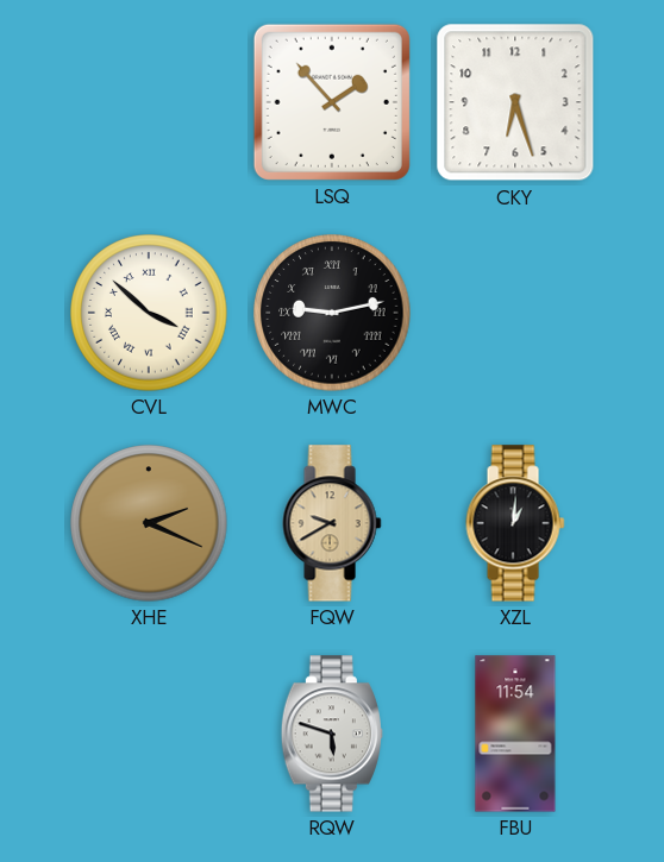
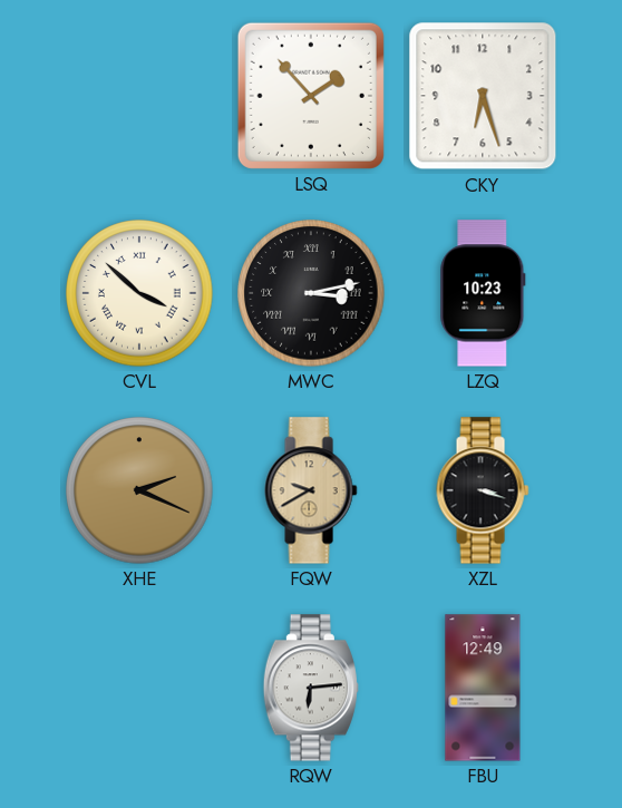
MWC: 9:13 -> 3:13
LZQ: none -> 10:23
XZL: 1:01 -> 3:18
RQW: 5:48 -> 6:14
FBU: 11:54 -> 12:49
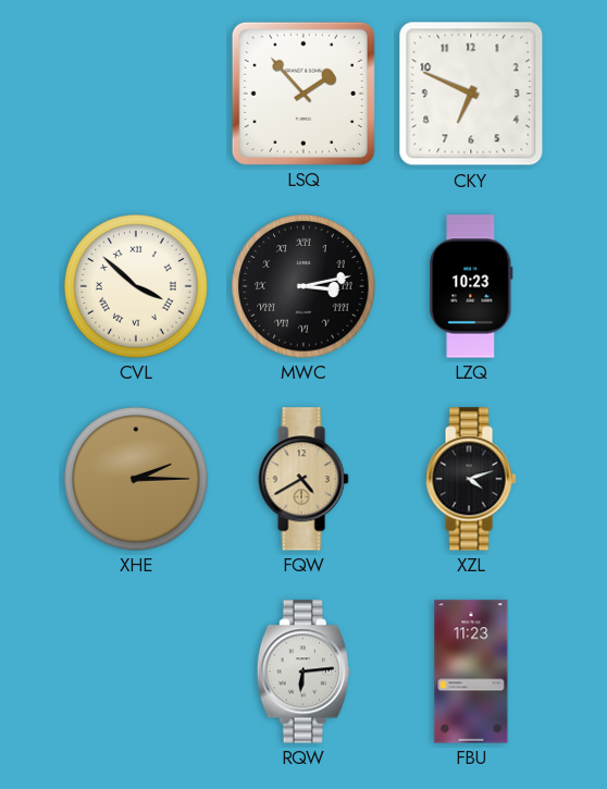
CKY: 6:27 -> 6:49
XHE: 2:19 -> 2:15
FQW: 9:40 -> 4:40
XZL: 3:18 -> 4:12
FBU: 12:49 -> 11:23
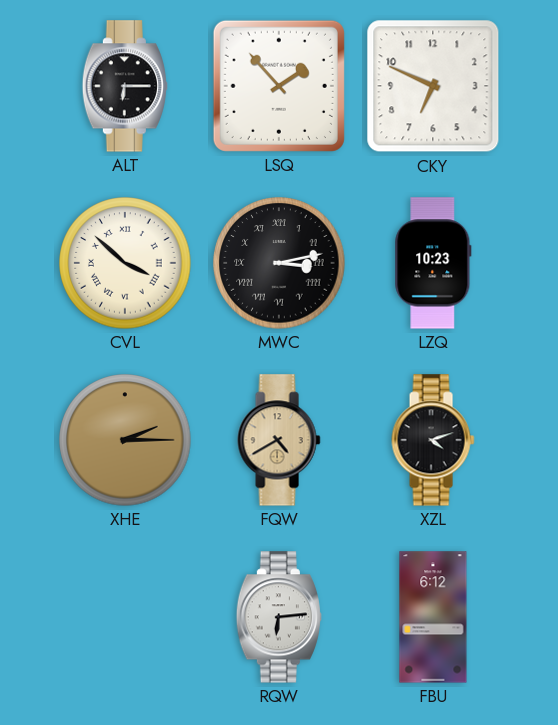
ALT: none -> 6:15
FBU: 11:23 -> 6:12
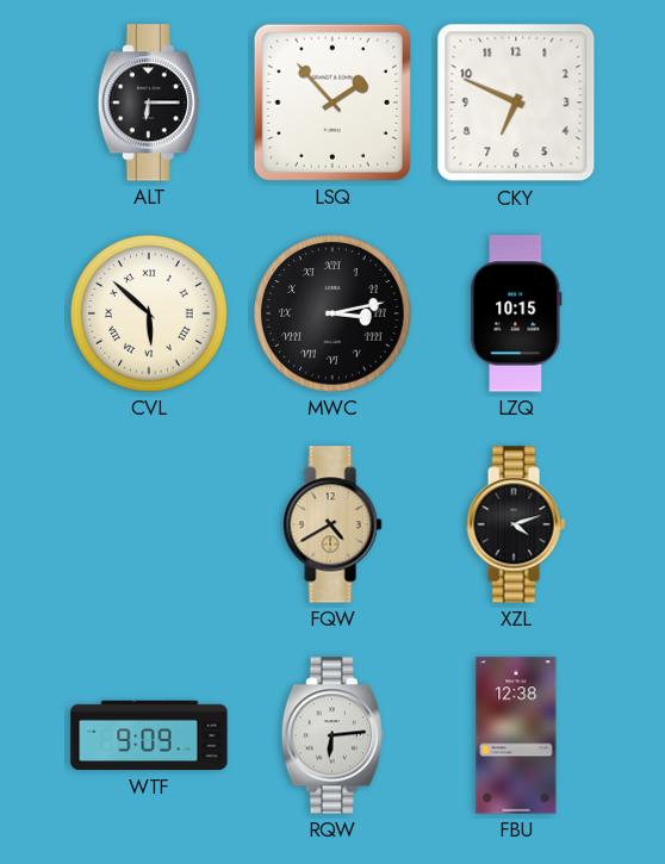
CVL: 3:52 -> 5:52
LZQ: 10:23 -> 10:15
XHE: 2:15 -> none
WTF: none -> 9:09
FBU: 6:12 -> 12:38
